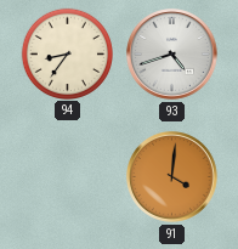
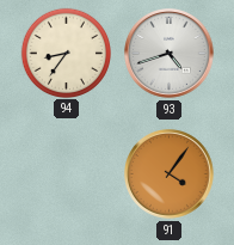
91: 4:01 -> 4:06
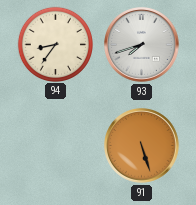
93: 4:42 -> 7:42
91: 4:06 -> 5:27
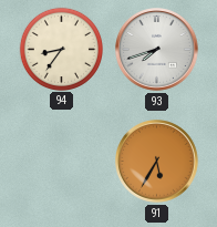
91: 5:27 -> 5:35
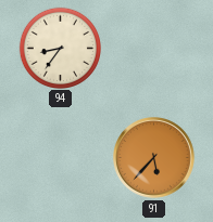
93: 7:42 -> none
91: 5:35 -> 5:37
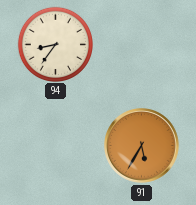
91: 5:37 -> 5:35
